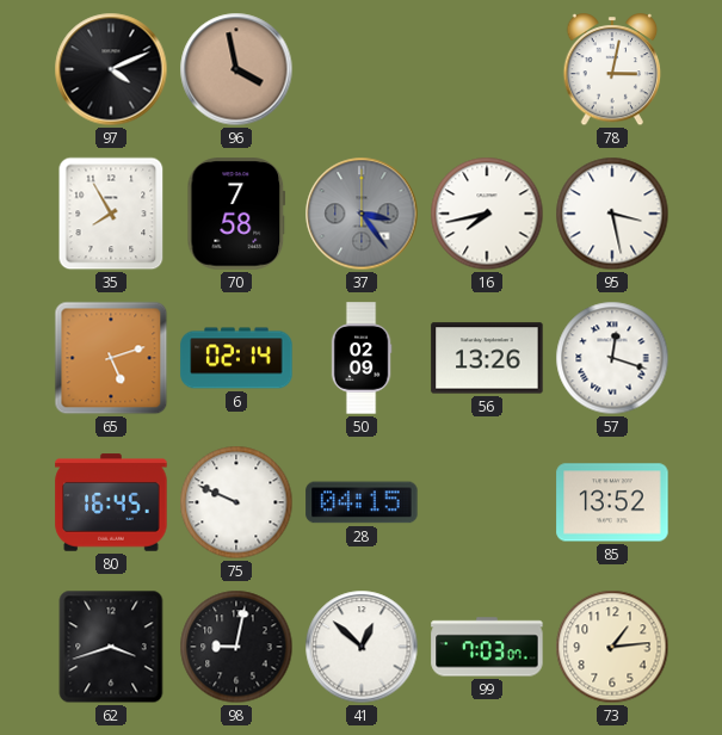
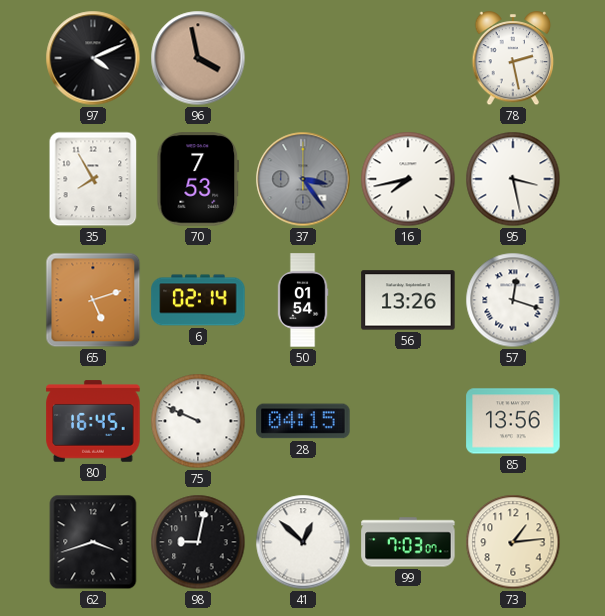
78: 3:02 -> 2:28
70: 7:58 -> 7:53
50: 02:09 -> 01:54
85: 13:52 -> 13:56
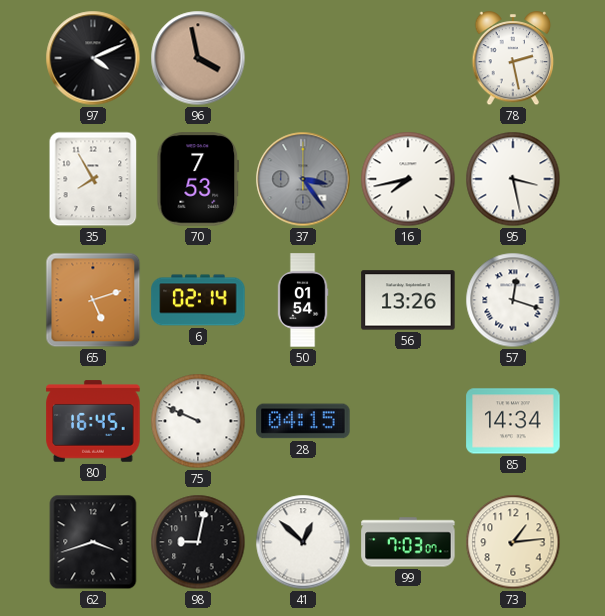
85: 13:56 -> 14:34
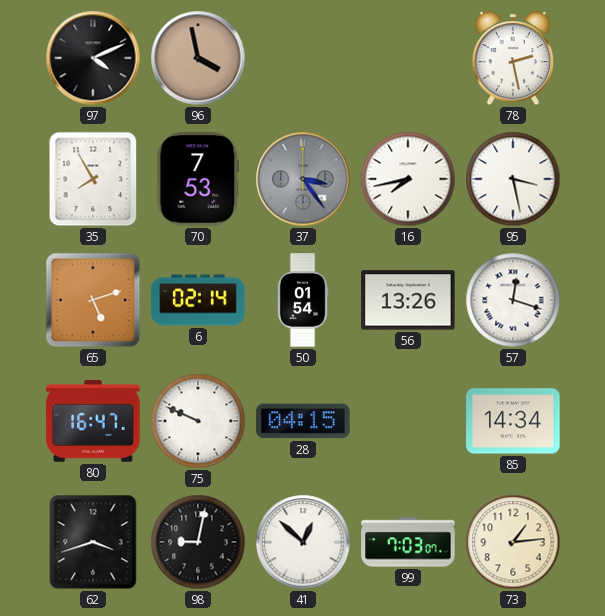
80: 16:45 -> 16:47
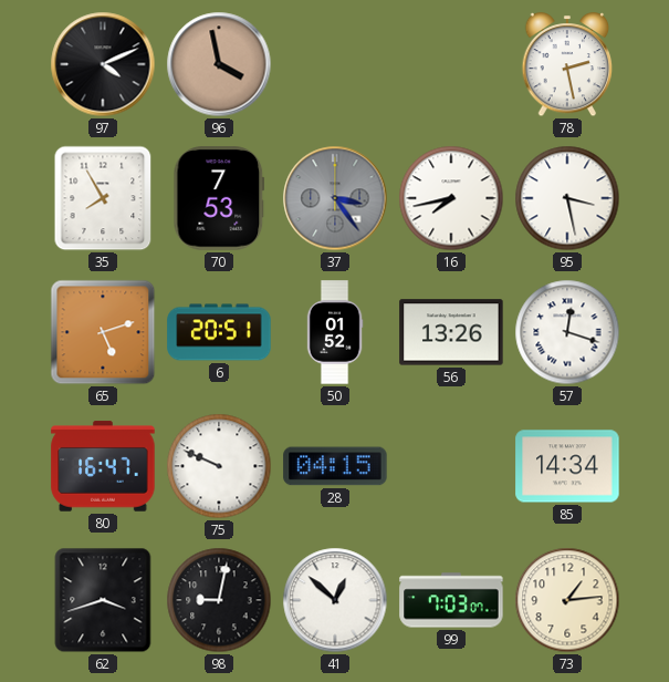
6: 02:14 -> 20:51
50: 01:54 -> 01:52
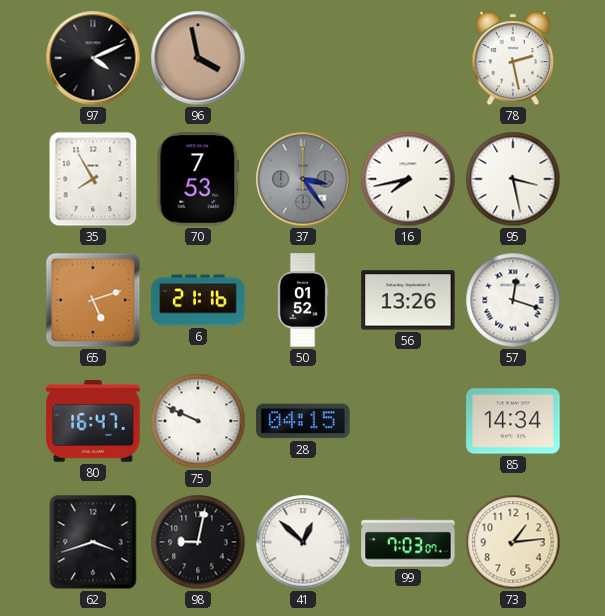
6: 20:51 -> 21:16
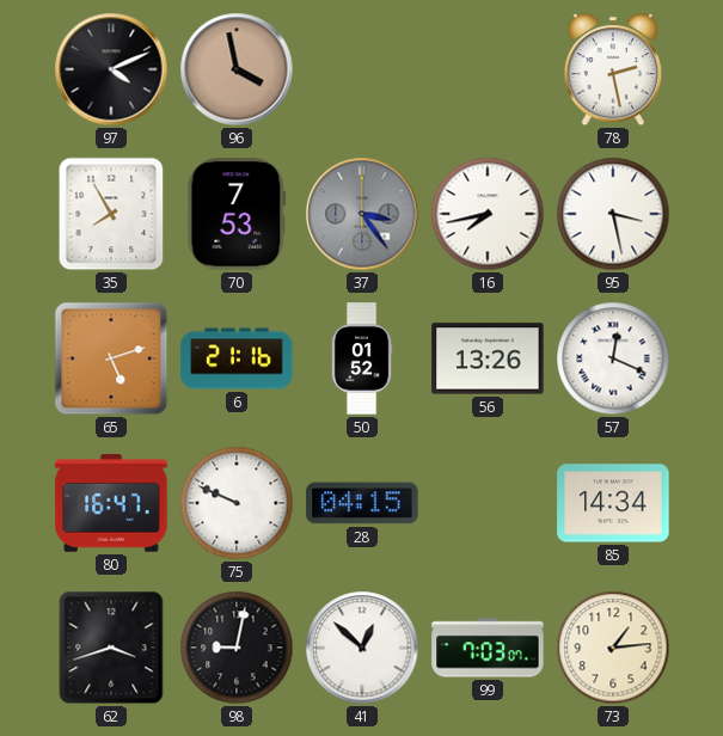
57: 12:18 -> 12:19
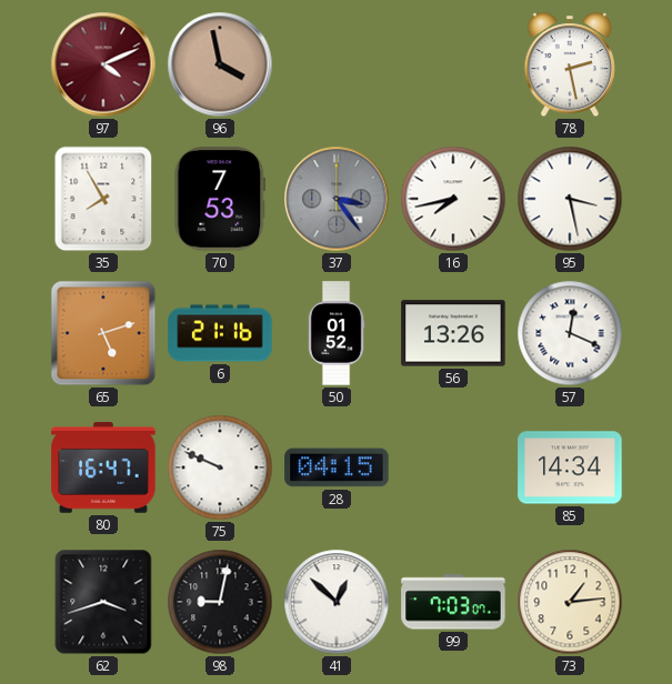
97 dial: black -> burgundy
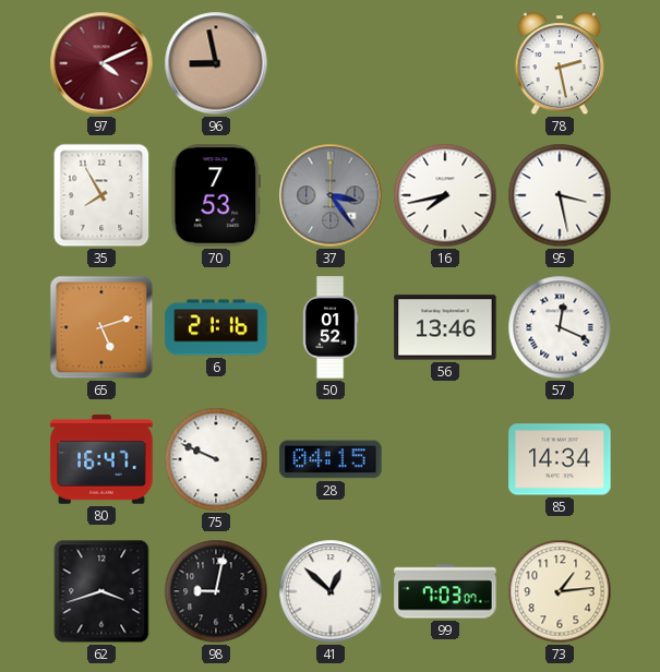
96: 3:58 -> 8:58
56: 13:26 -> 13:46
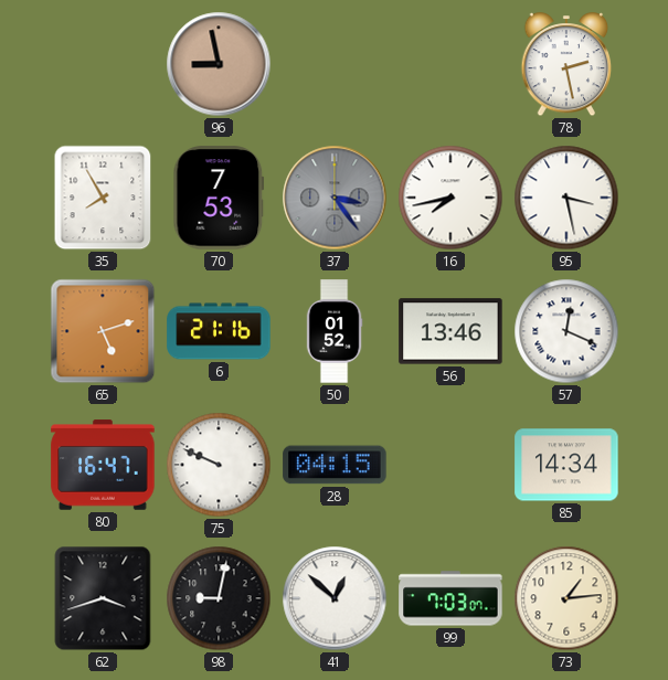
97: 4:11 -> none
